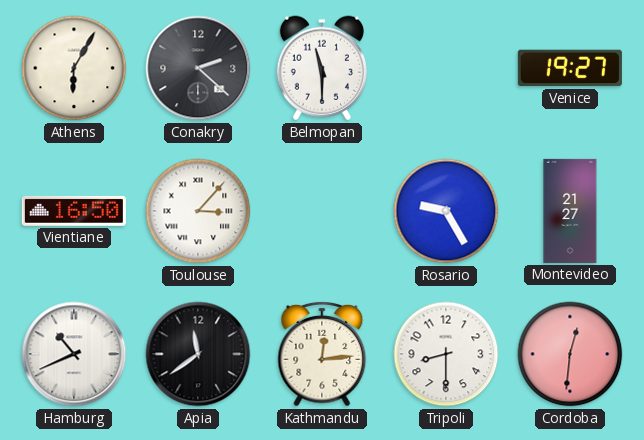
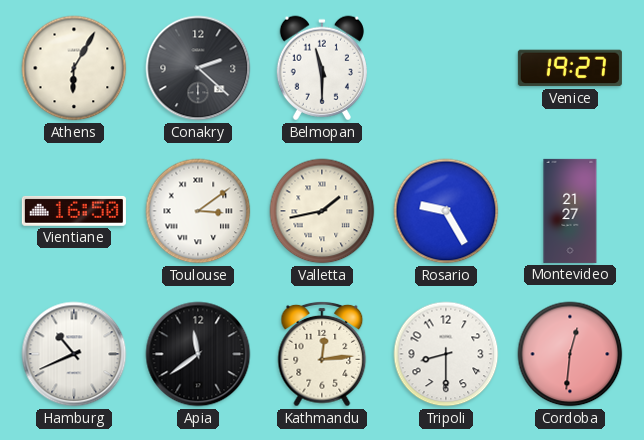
Toulouse: 3:07 -> 3:09
Valletta: none -> 1:43
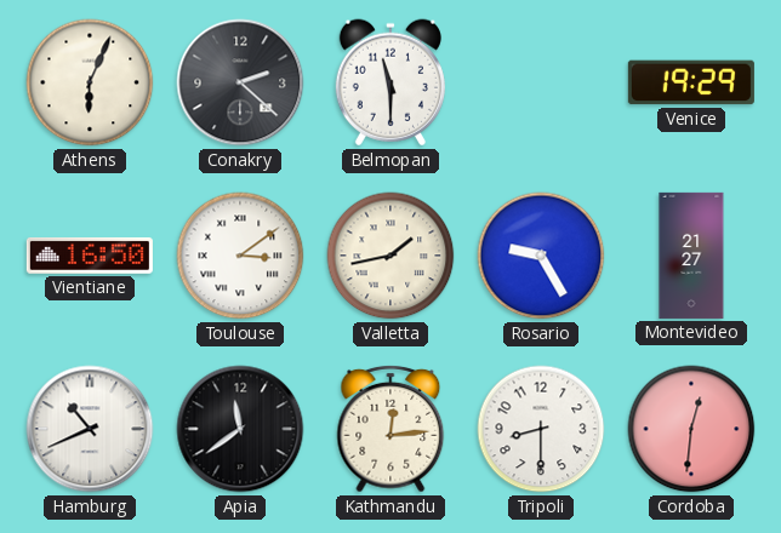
Athens: 6:05 -> 6:04
Venice: 19:27 -> 19:29
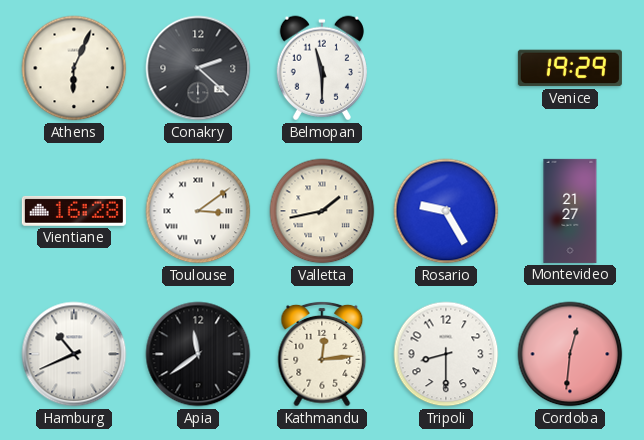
Vientiane: 16:50 -> 16:28
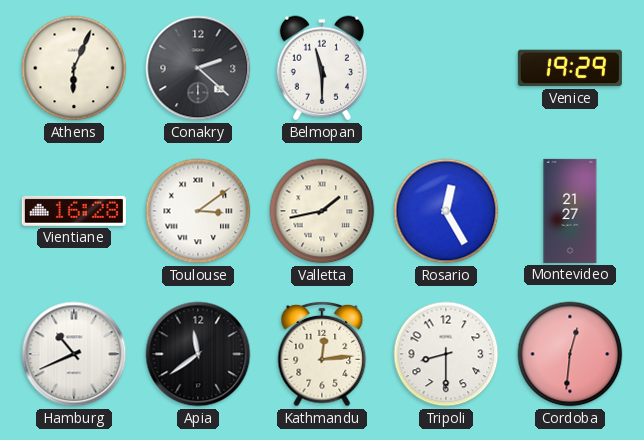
Rosario: 9:25 -> 12:25
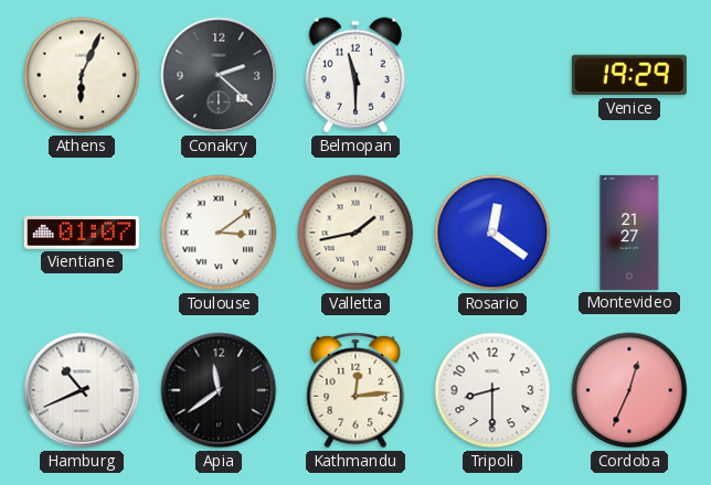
Vientiane: 16:28 -> 01:07
Rosario: 12:25 -> 12:21
Cordoba: 12:31 -> 12:34
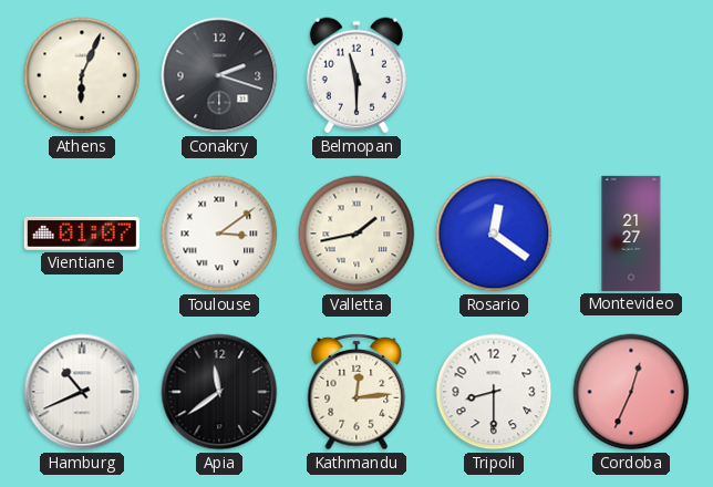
Conakry: 2:22 -> 2:18
Venice: 19:29 -> none
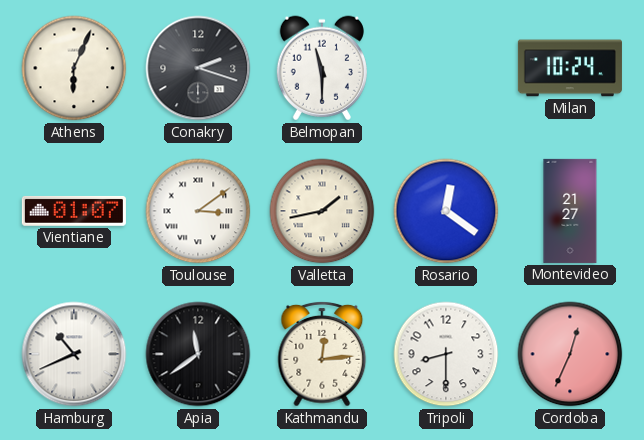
Milan: none -> 10:24
